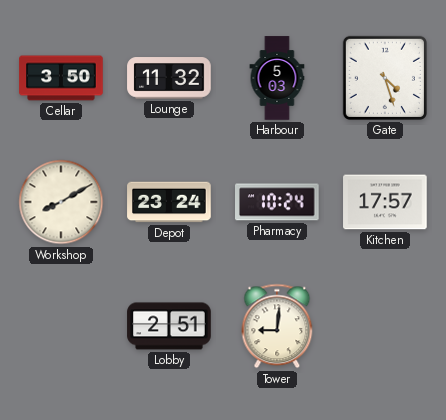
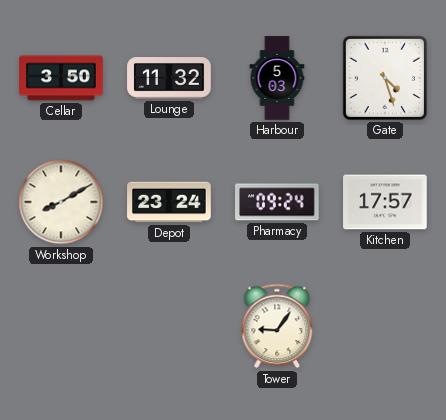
Pharmacy: 10:24 -> 09:24
Lobby: 2:51 -> none
Tower: 9:01 -> 9:06
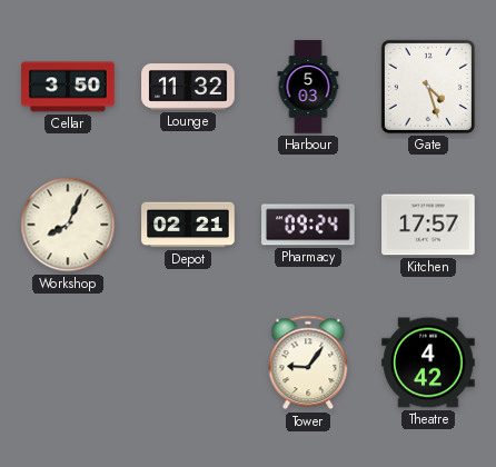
Workshop: 8:10 -> 8:04
Depot: 23:24 -> 02:21
Theatre: none -> 4:42
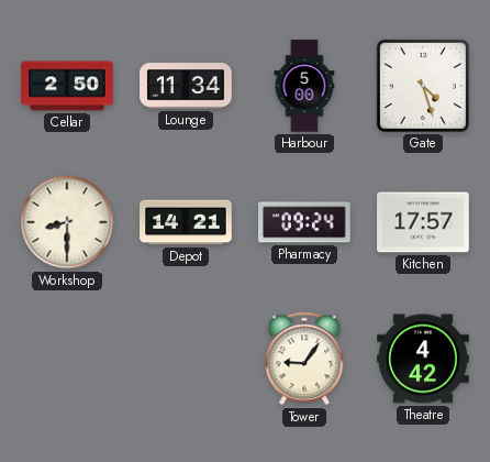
Cellar: 3:50 -> 2:50
Lounge: 11:32 -> 11:34
Harbour: 5:03 -> 5:00
Workshop: 8:04 -> 8:30
Depot: 02:21 -> 14:21
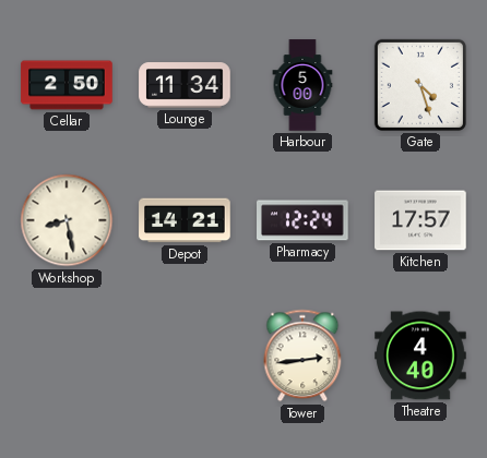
Workshop: 8:30 -> 8:28
Pharmacy: 09:24 -> 12:24
Tower: 9:06 -> 2:44
Theatre: 4:42 -> 4:40
